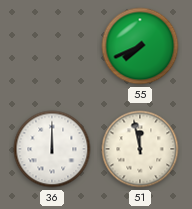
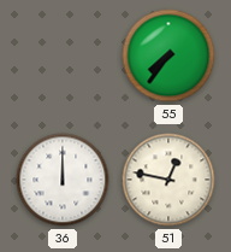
55: 7:41 -> 7:36
51: 11:58 -> 12:47
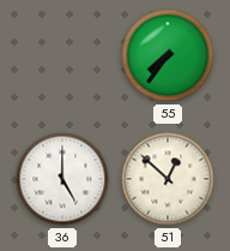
36: 12:00 -> 5:00
51: 12:47 -> 12:52
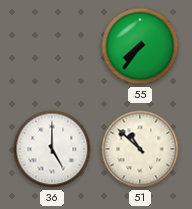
51: 12:52 -> 10:52
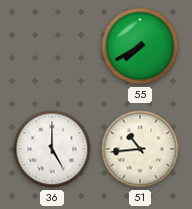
55: 7:36 -> 7:40
51: 10:52 -> 10:44
